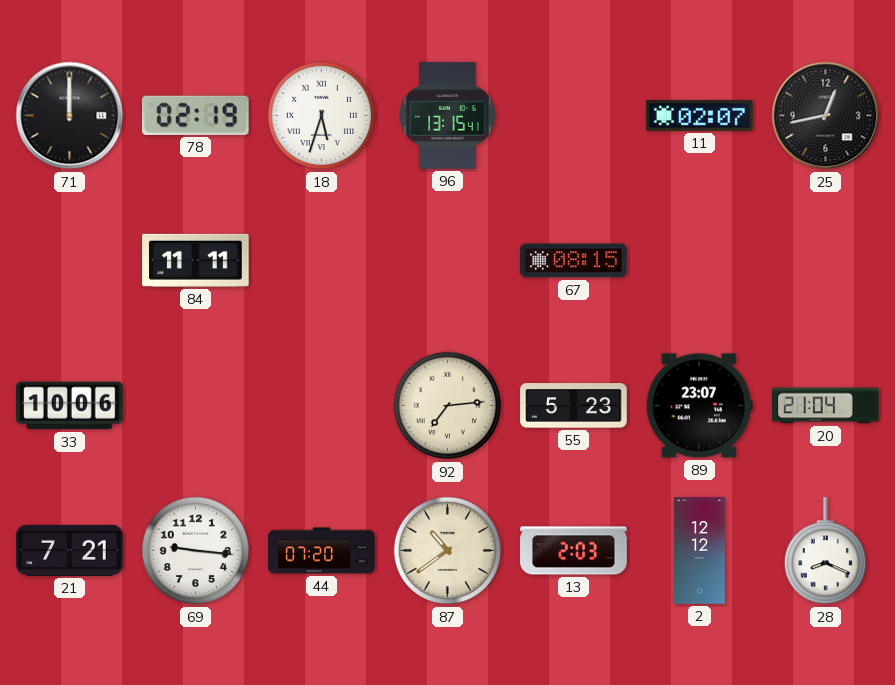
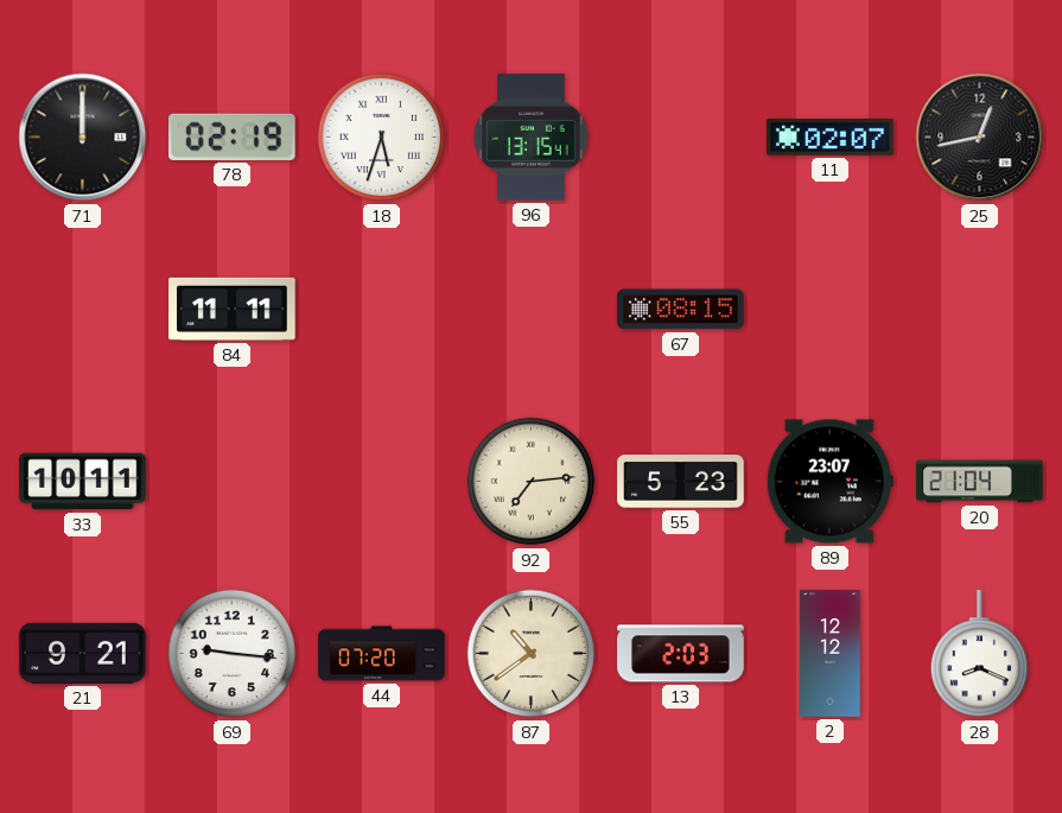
33: 10:06 -> 10:11
21: 7:21 -> 9:21
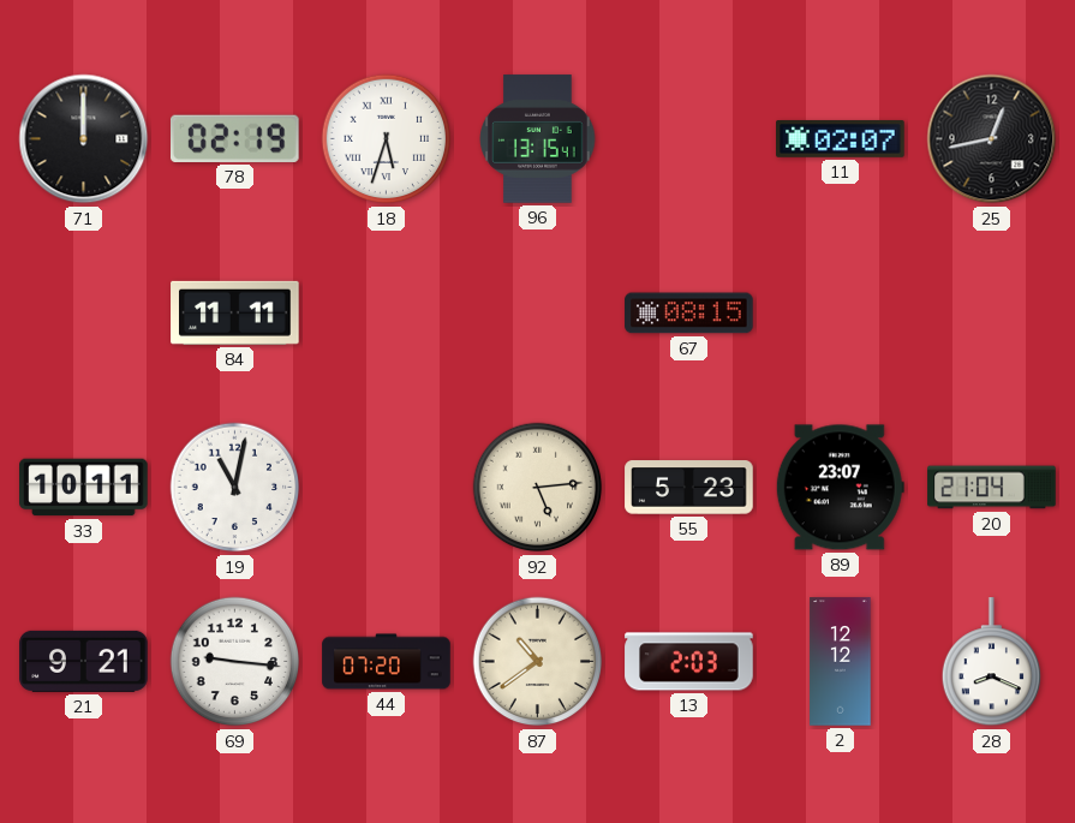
19: none -> 11:02
92: 7:14 -> 5:14
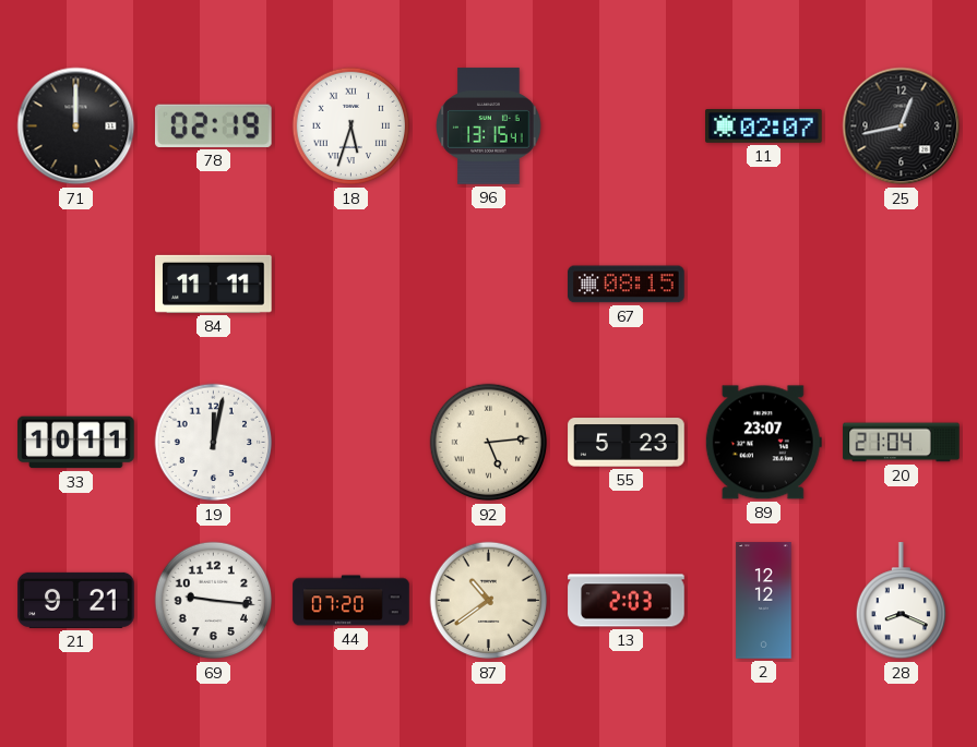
19: 11:02 -> 12:02
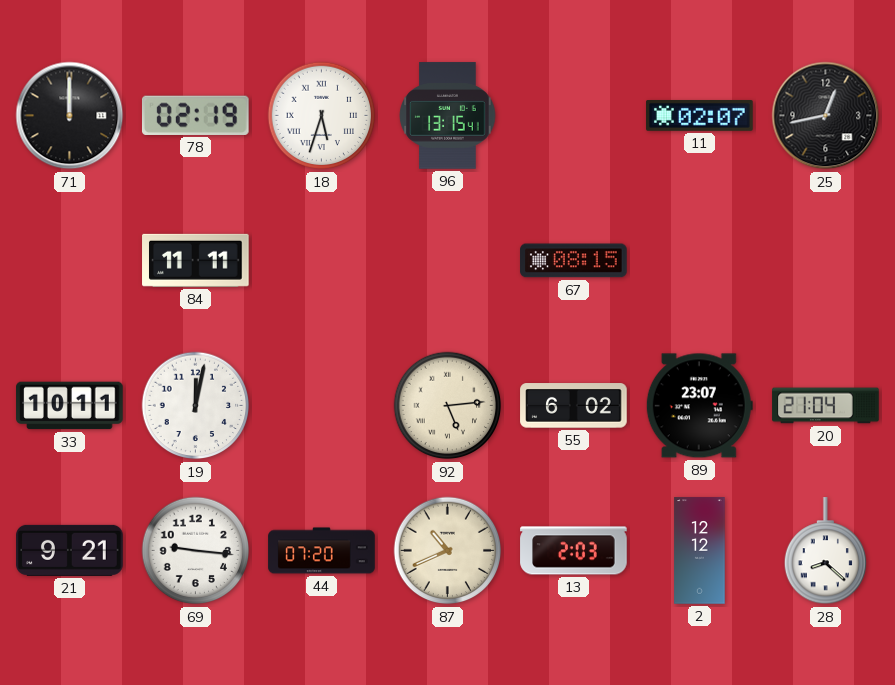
55: 5:23 -> 6:02
87: 10:39 -> 10:41
28: 8:19 -> 8:22
